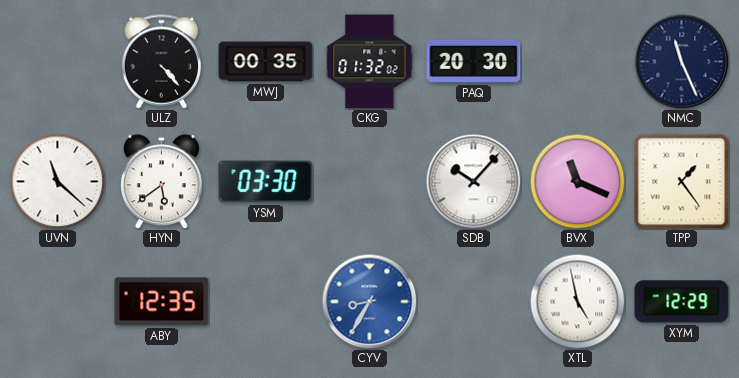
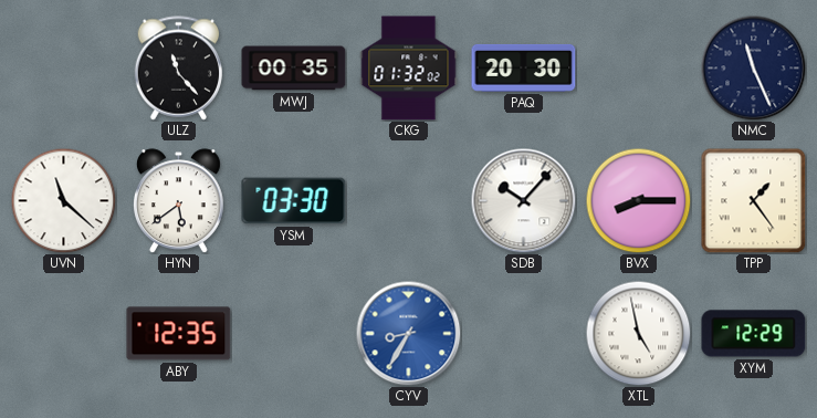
ULZ: 4:23 -> 11:23
BVX: 11:19 -> 8:15
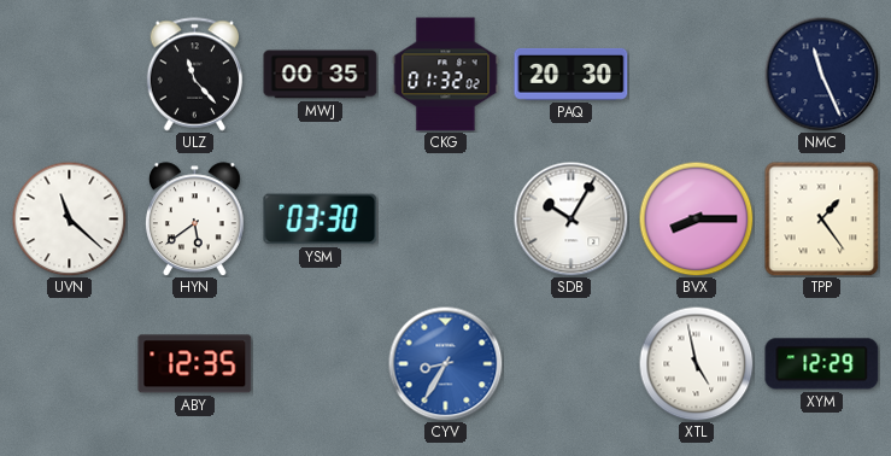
SDB: 10:07 -> 10:05
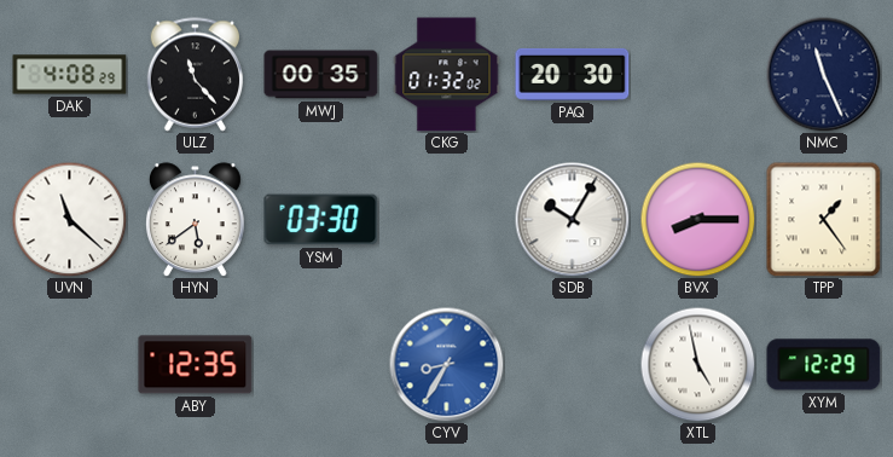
DAK: none -> 4:08
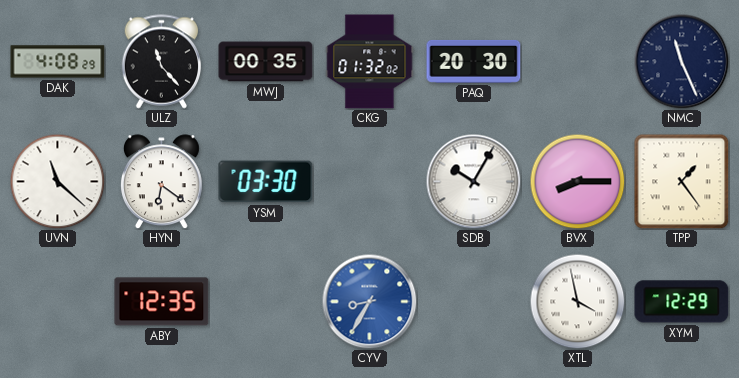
HYN: 5:39 -> 6:21
XTL: 4:58 -> 3:58
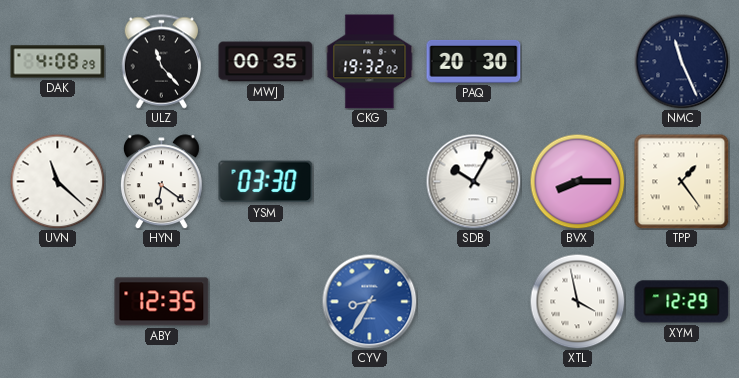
CKG: 01:32 -> 19:32
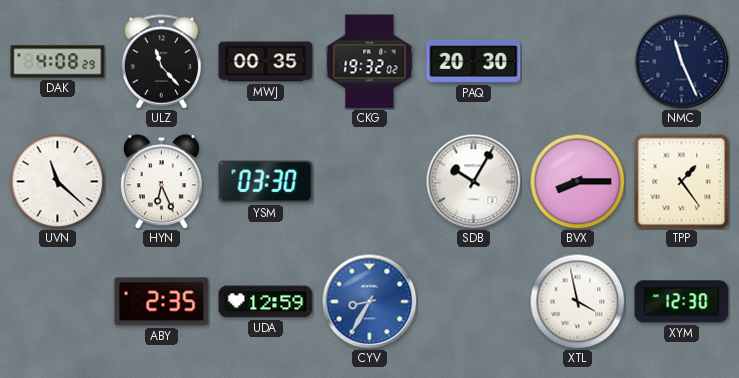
HYN: 6:21 -> 6:26
ABY: 12:35 -> 2:35
UDA: none -> 12:59
XYM: 12:29 -> 12:30
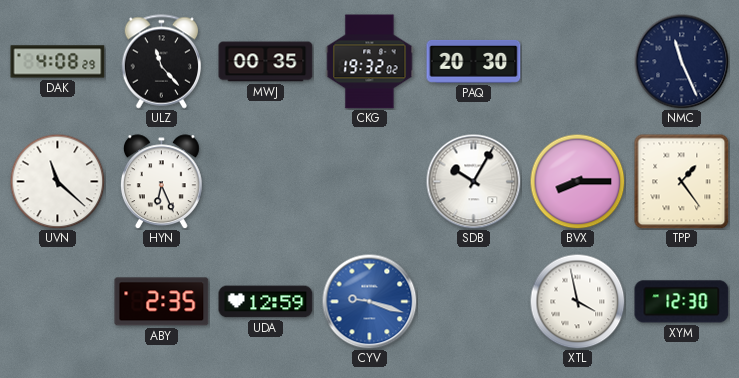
YSM: 03:30 -> none
CYV: 8:35 -> 9:18
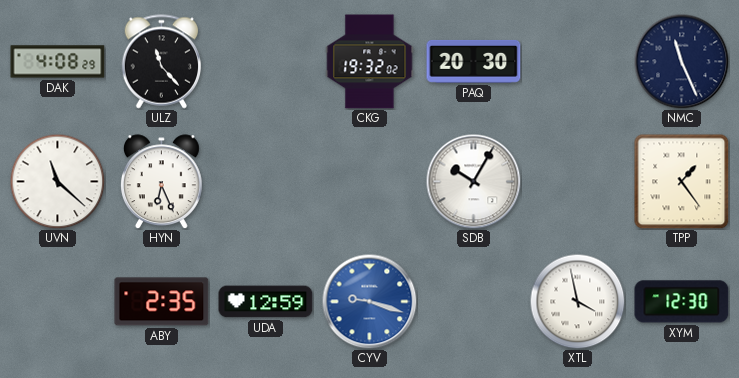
MWJ: 00:35 -> none
BVX: 8:15 -> none
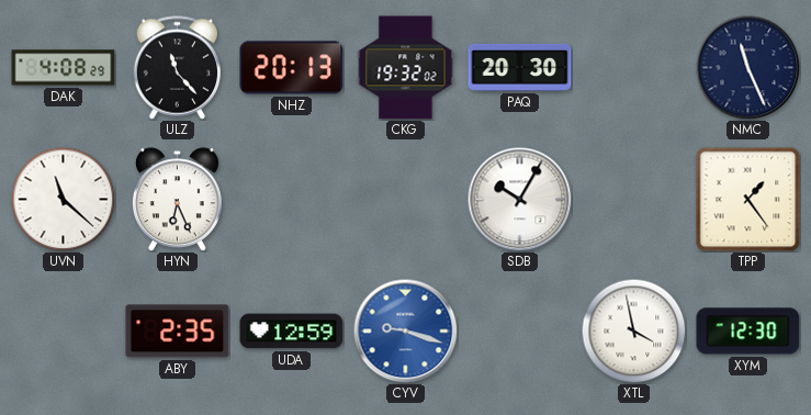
NHZ: none -> 20:13
